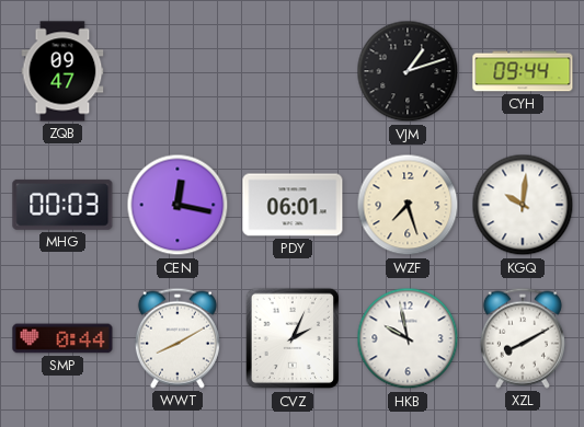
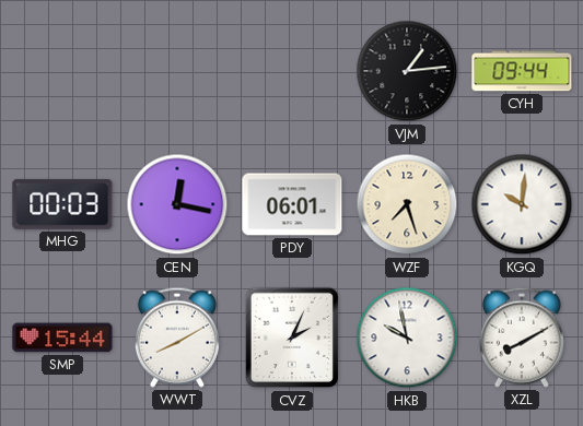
ZQB: 09:47 -> none
VJM: 1:12 -> 1:14
SMP: 0:44 -> 15:44
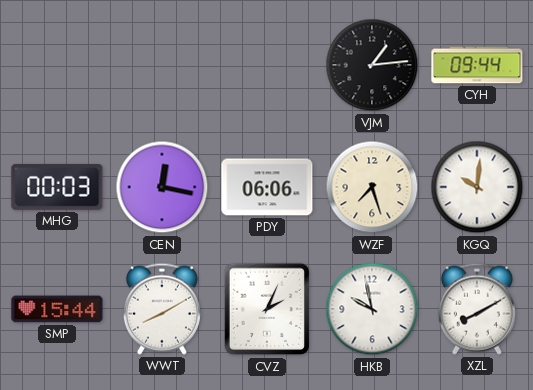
PDY: 06:01 -> 06:06
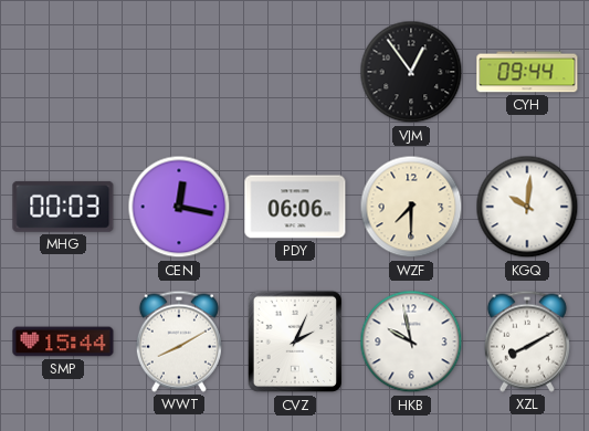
VJM: 1:14 -> 12:54
WZF: 7:27 -> 7:30
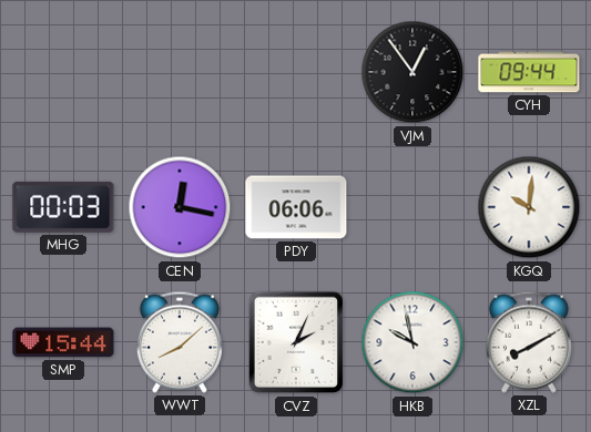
WZF: 7:30 -> none
WWT: 8:10 -> 8:08
